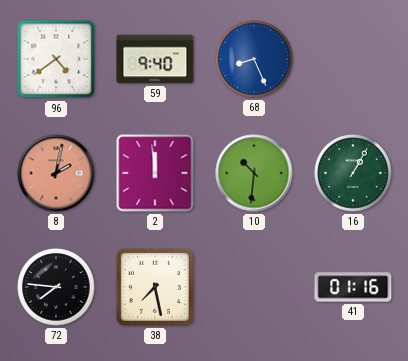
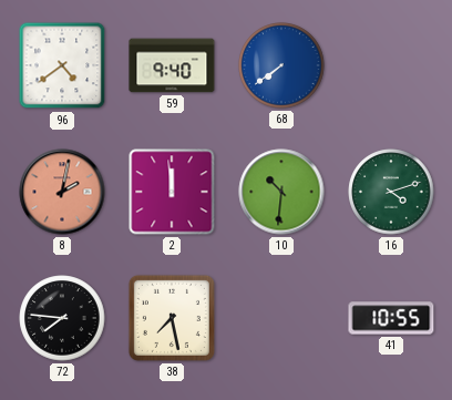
68: 8:26 -> 7:39
16: 1:05 -> 4:12
41: 01:16 -> 10:55
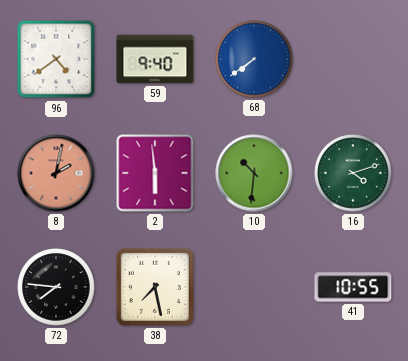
2: 11:59 -> 5:59
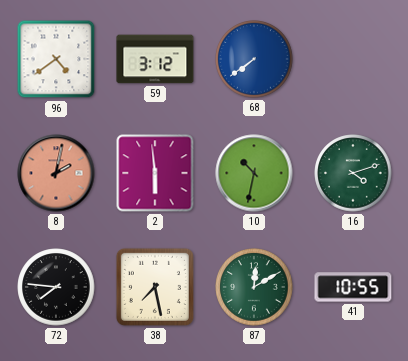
59: 9:40 -> 3:12
10: 10:31 -> 10:32
87: none -> 12:10
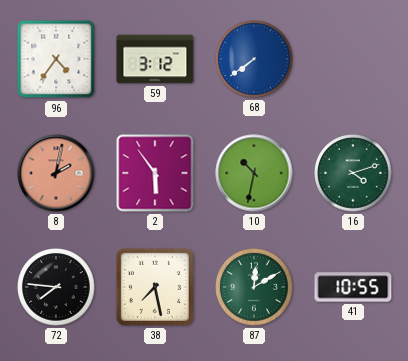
96: 4:39 -> 4:36
2: 5:59 -> 5:54
